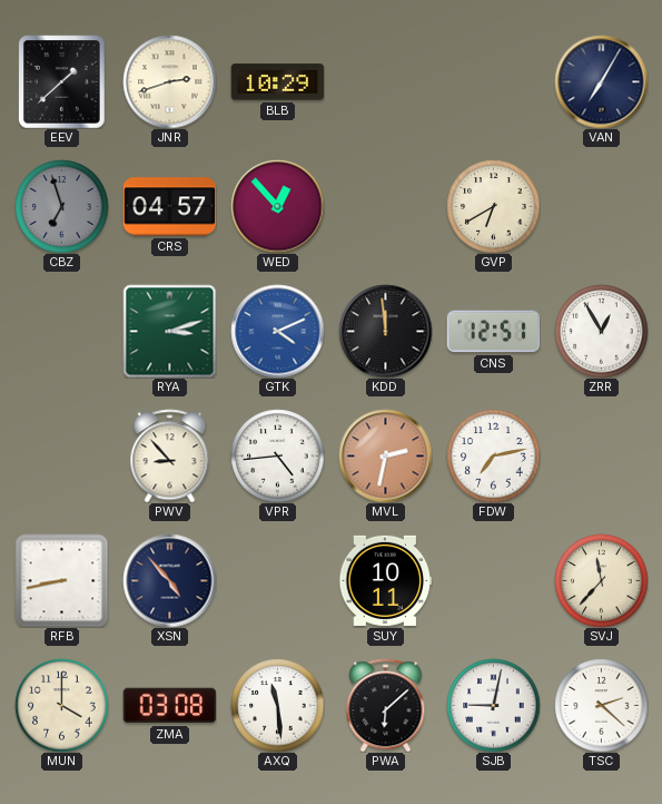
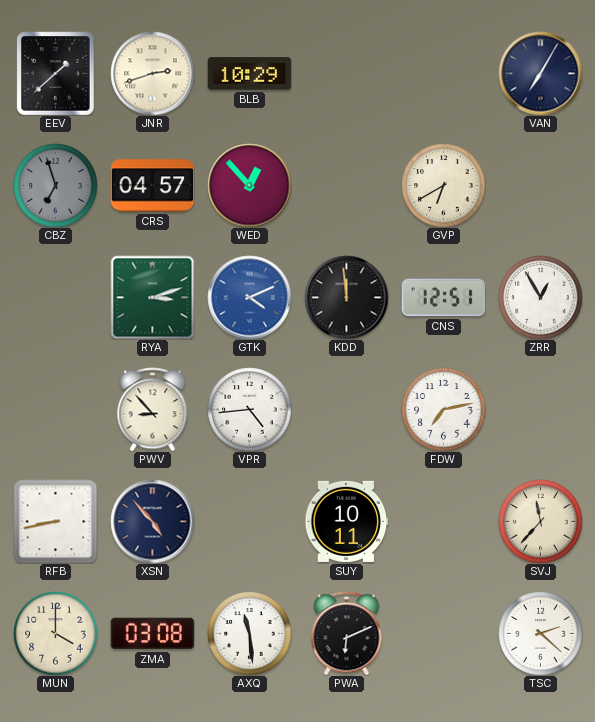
MVL: 2:32 -> none
PWA: 6:08 -> 6:11
SJB: 9:02 -> none
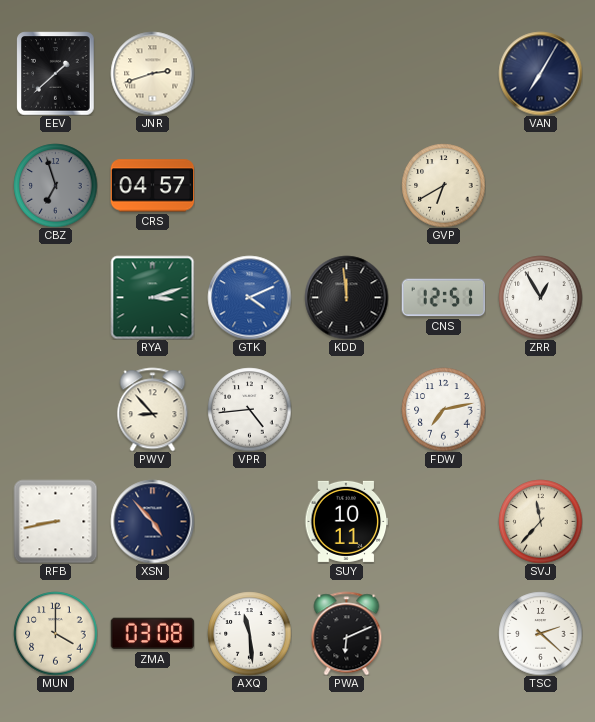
BLB: 10:29 -> none
WED: 12:53 -> none
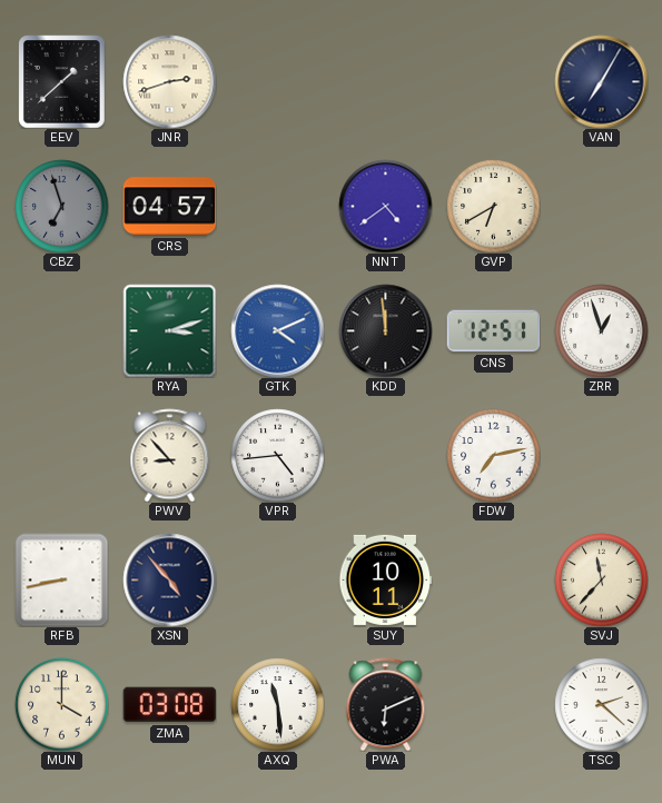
NNT: none -> 4:39
ZRR: 12:55 -> 12:57
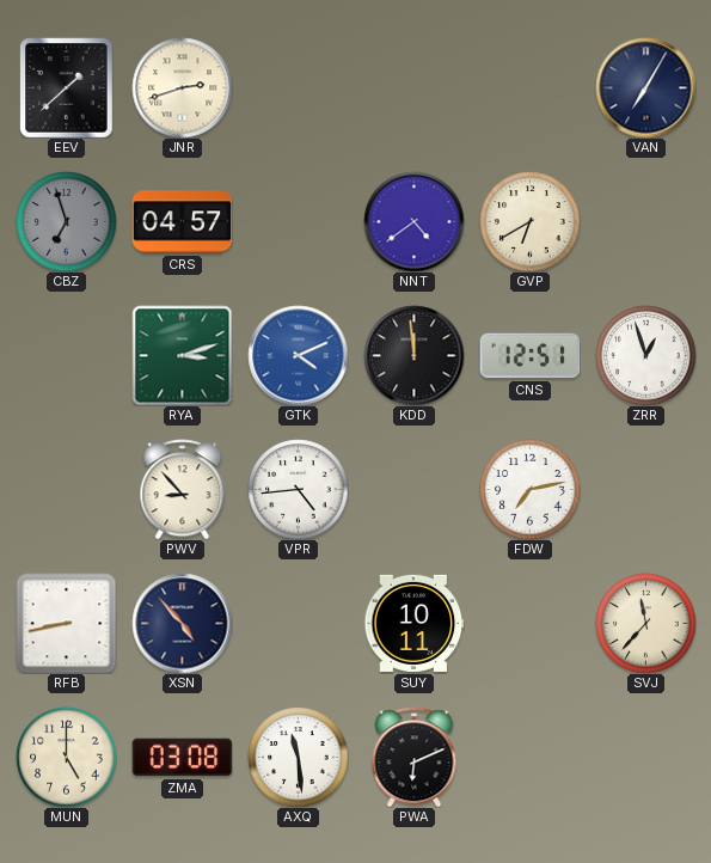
MUN: 4:00 -> 5:00
TSC: 2:22 -> none
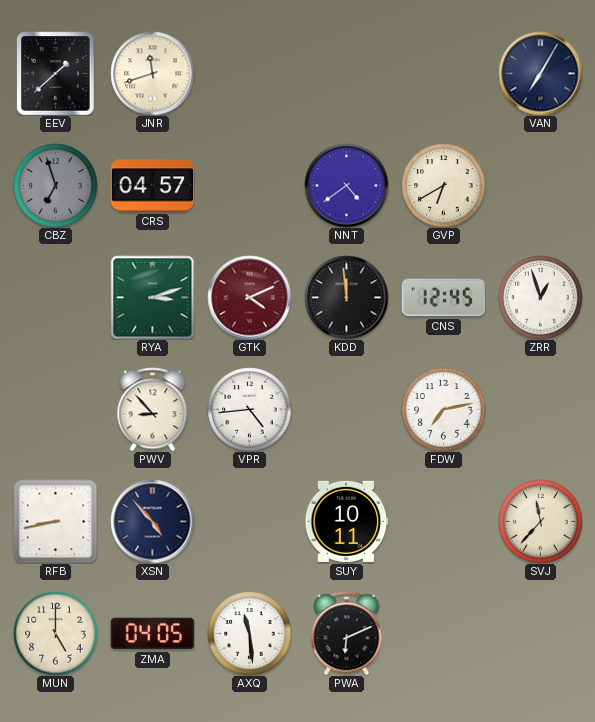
JNR: 2:42 -> 11:42
GTK dial: blue -> burgundy
CNS: 12:51 -> 12:45
ZMA: 03:08 -> 04:05
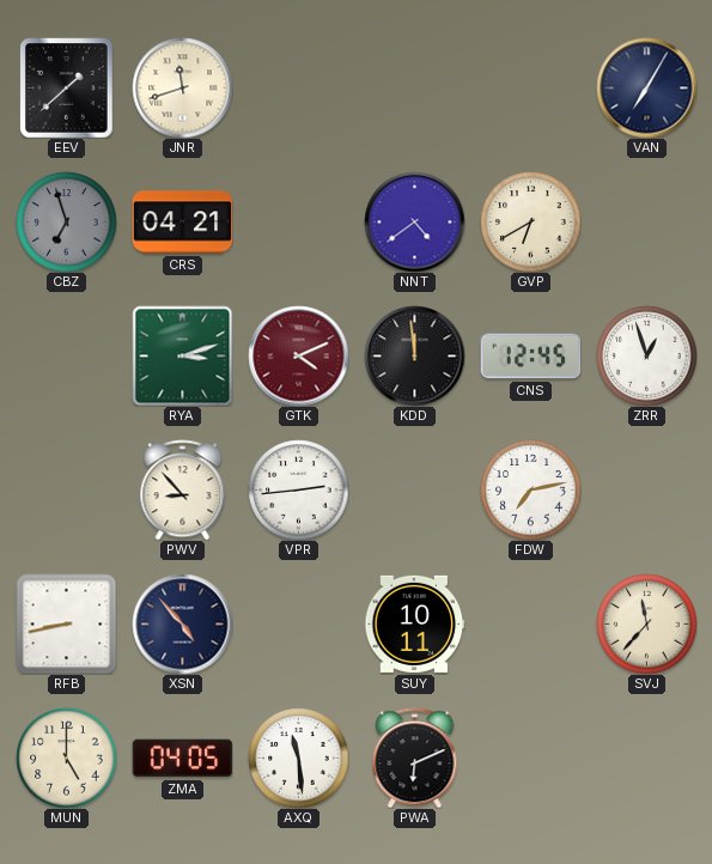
CRS: 04:57 -> 04:21
VPR: 4:44 -> 2:44
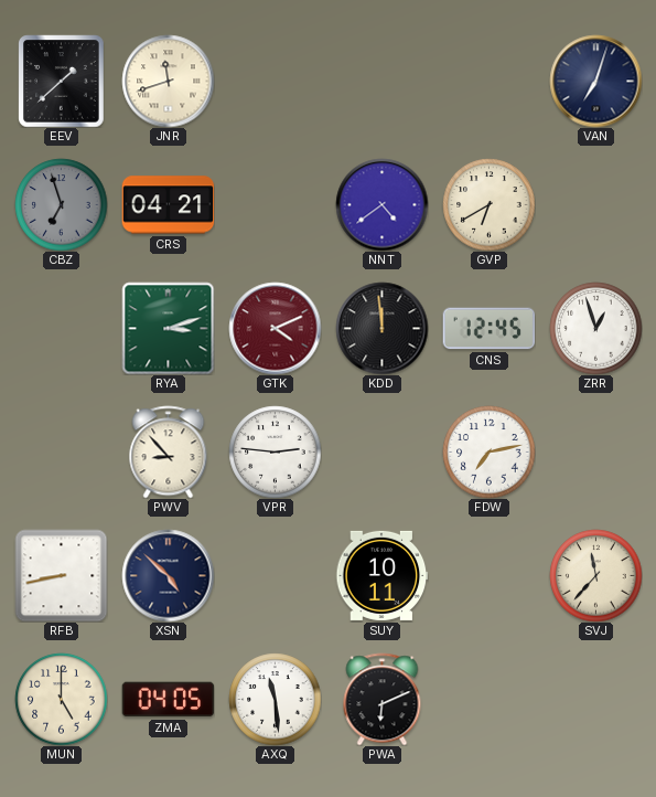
VAN: 7:05 -> 7:03
VPR: 2:44 -> 2:46
XSN: 4:53 -> 4:52
